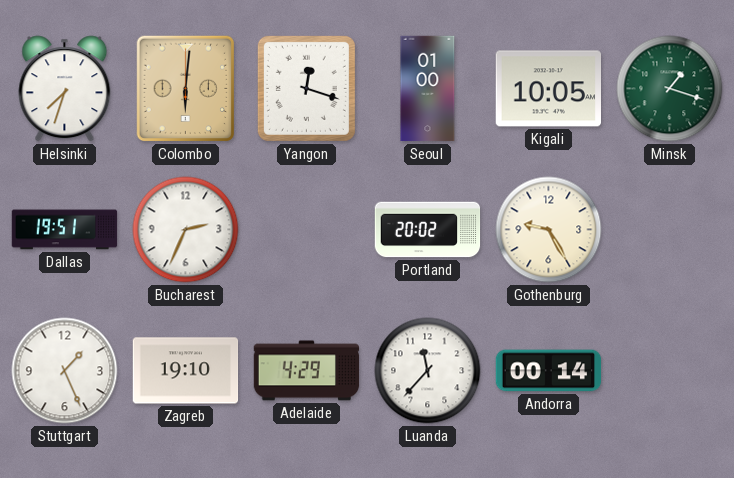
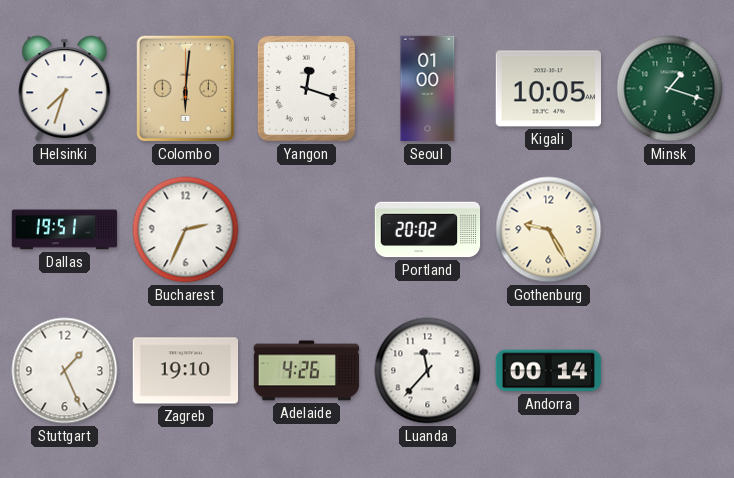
Adelaide: 4:29 -> 4:26
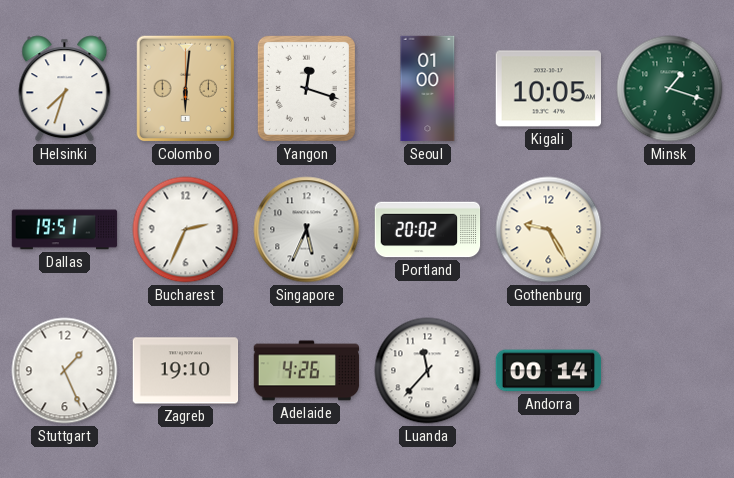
Singapore: none -> 5:34
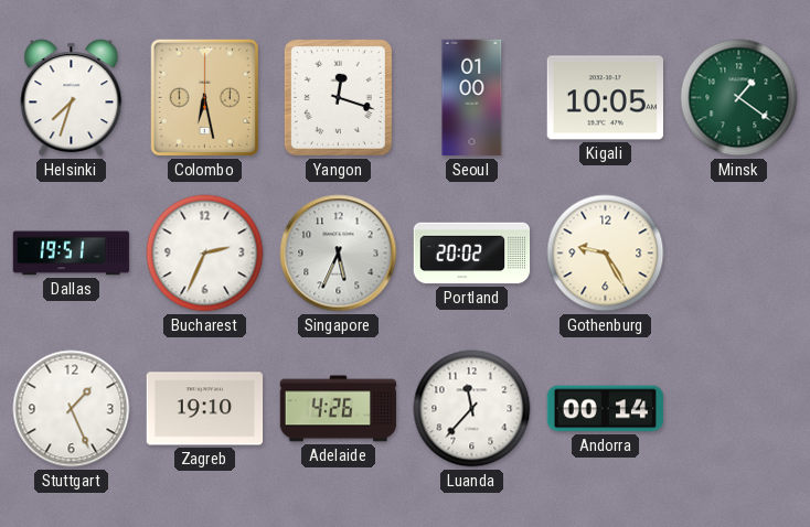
Colombo: 6:01 -> 6:28
Minsk: 1:18 -> 1:21
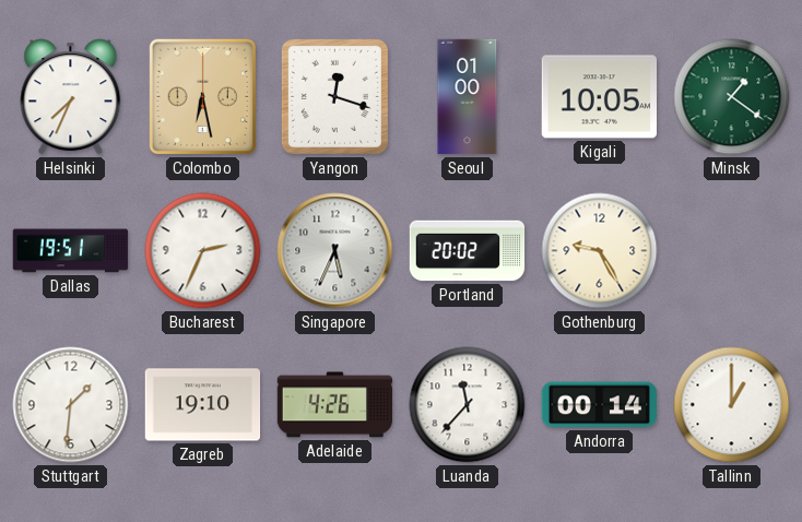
Helsinki: 7:33 -> 7:34
Stuttgart: 1:26 -> 1:31
Tallinn: none -> 1:00
